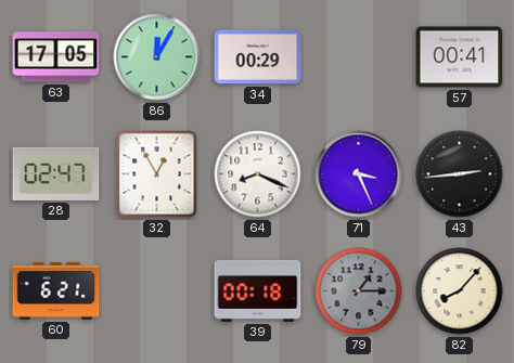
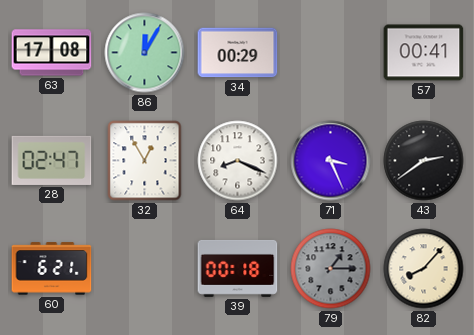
63: 17:05 -> 17:08
43: 2:44 -> 2:39
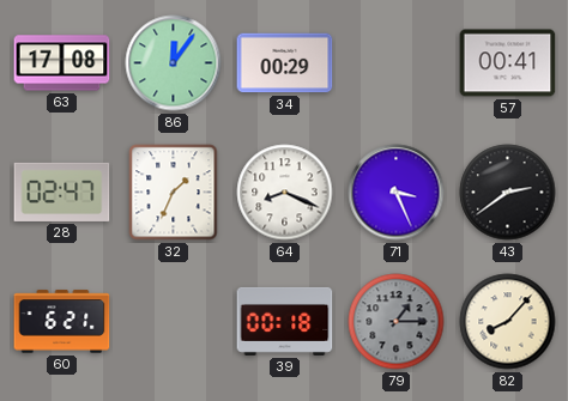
86: 12:05 -> 12:06
32: 12:55 -> 1:34
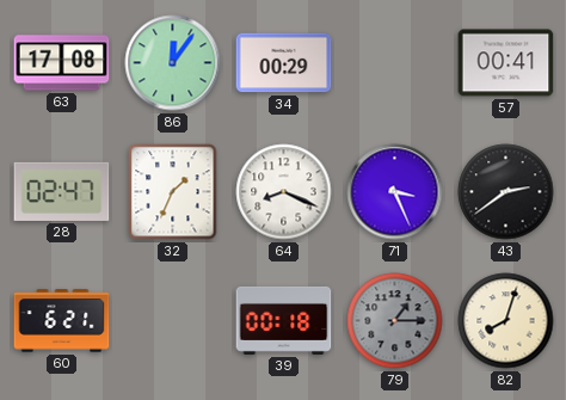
82: 8:07 -> 8:03
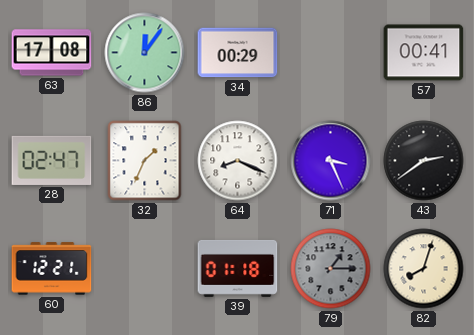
60: 6:21 -> 12:21
39: 00:18 -> 01:18
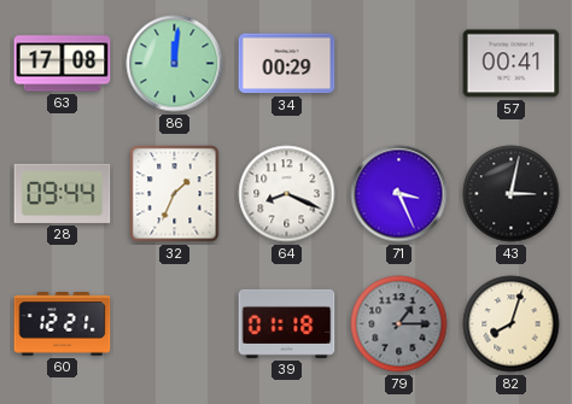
86: 12:06 -> 12:01
28: 02:47 -> 09:44
43: 2:39 -> 3:02
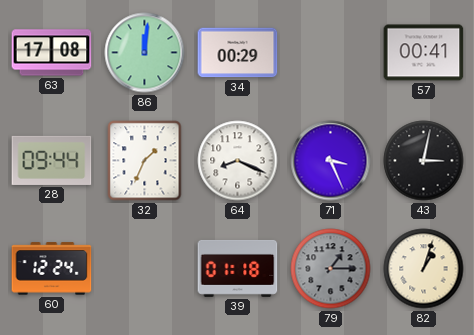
60: 12:21 -> 12:24
82: 8:03 -> 1:03
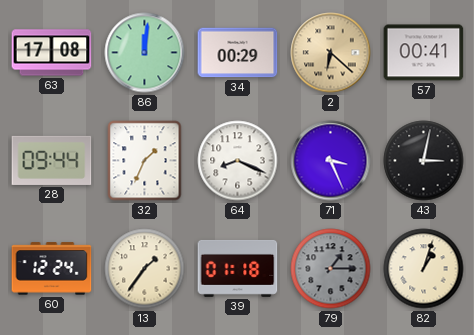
2: none -> 6:22
13: none -> 1:36
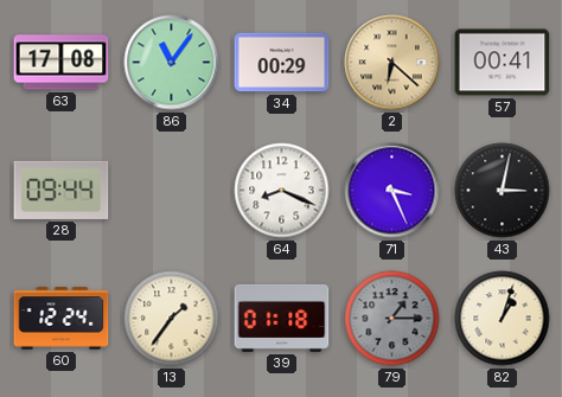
86: 12:01 -> 11:06
32: 1:34 -> none
